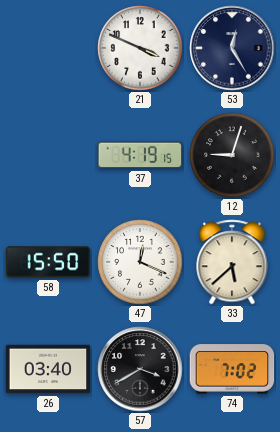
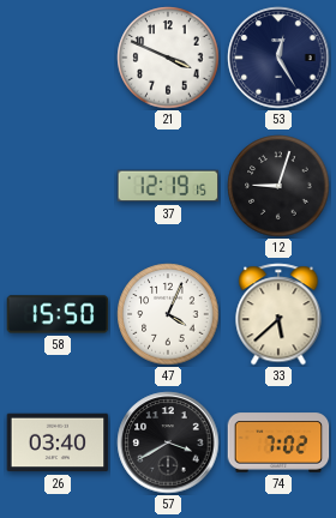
37: 4:19 -> 12:19
47: 12:19 -> 4:04
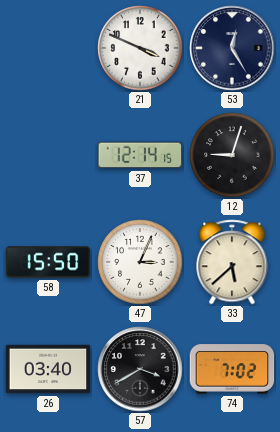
37: 12:19 -> 12:14
47: 4:04 -> 3:04
